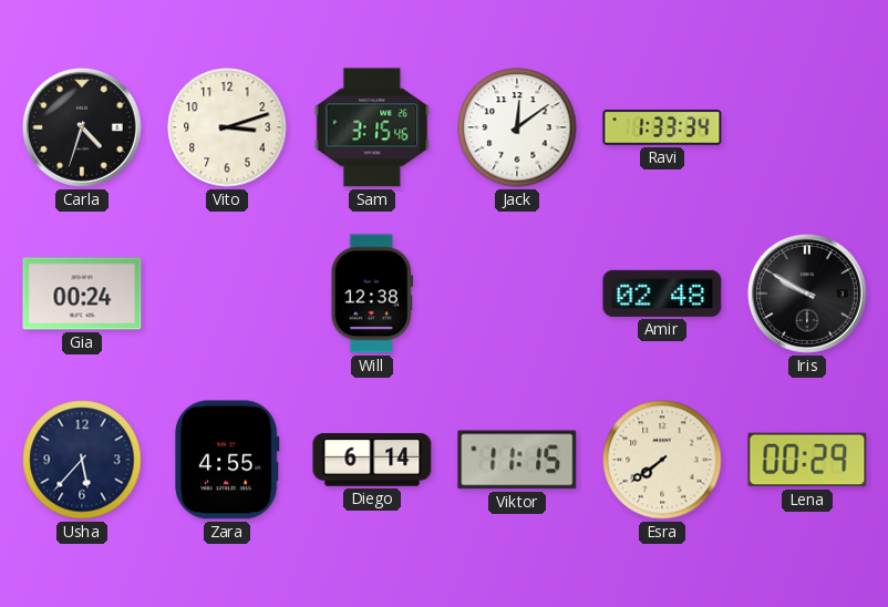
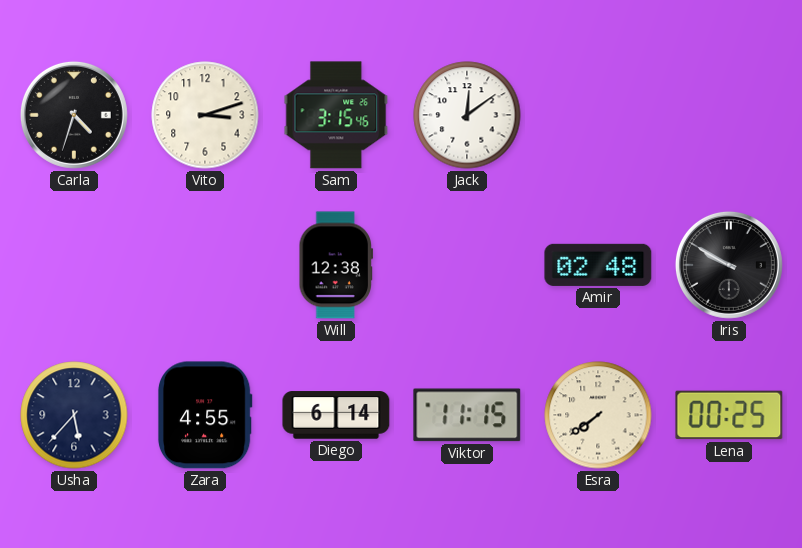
Ravi: 1:33 -> none
Gia: 00:24 -> none
Lena: 00:29 -> 00:25
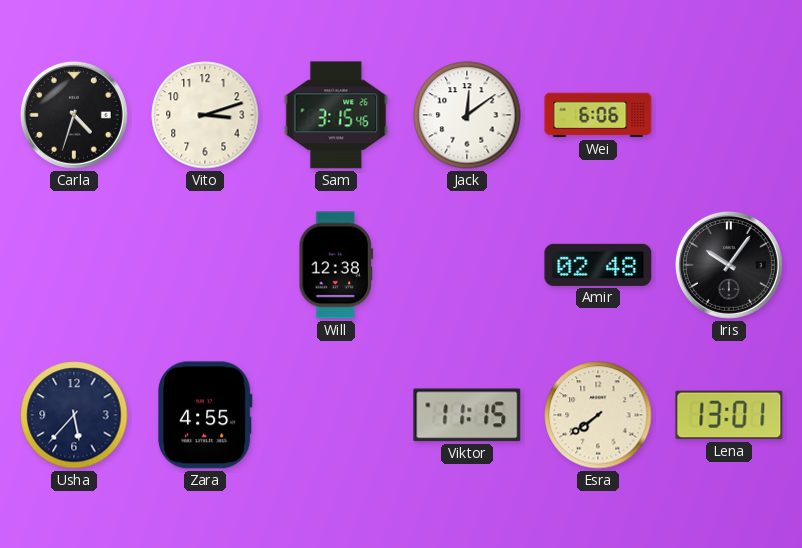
Wei: none -> 6:06
Iris: 9:50 -> 10:06
Diego: 6:14 -> none
Lena: 00:25 -> 13:01
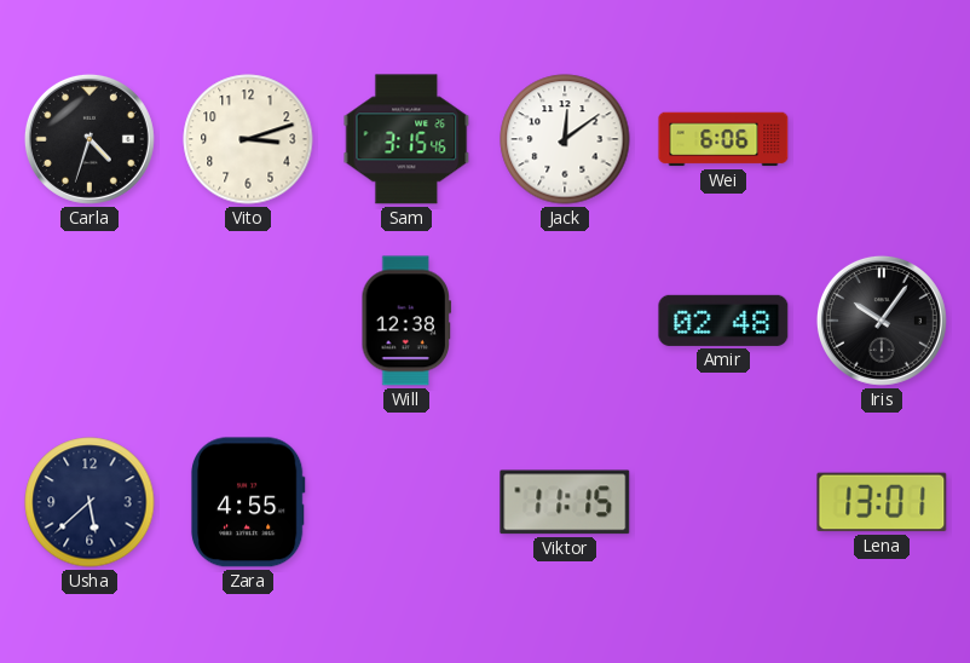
Usha: 5:37 -> 5:38
Esra: 7:39 -> none
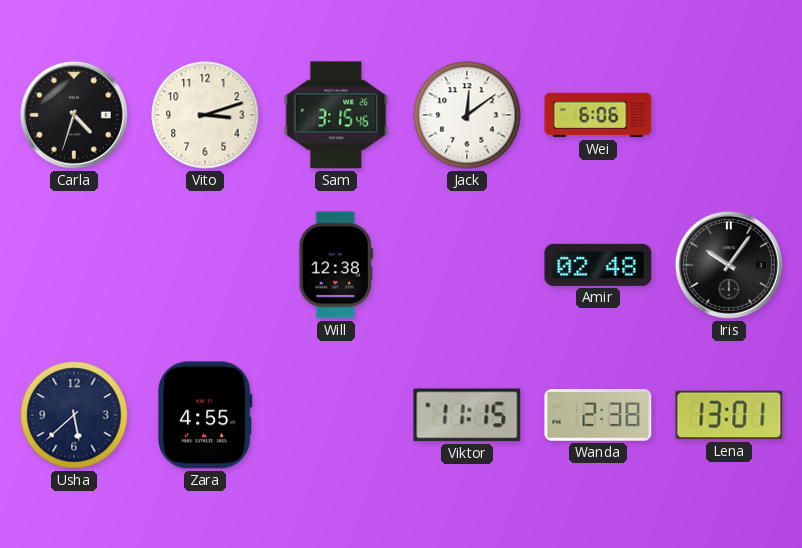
Wanda: none -> 2:38
